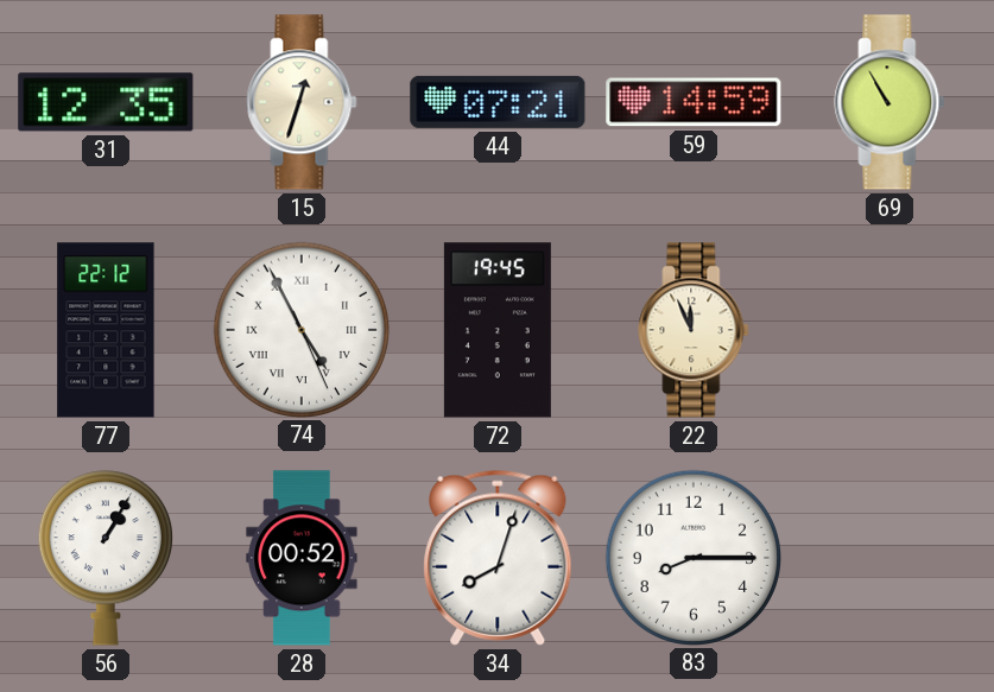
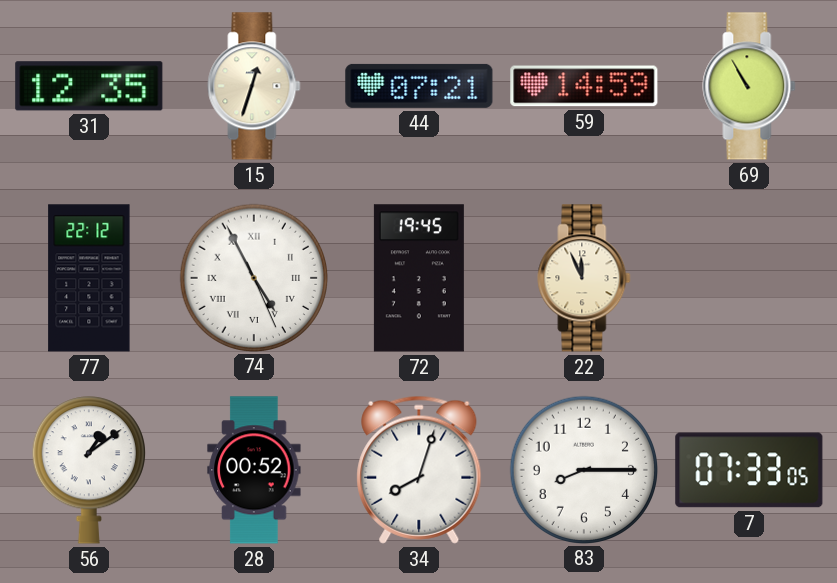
56: 1:05 -> 1:09
7: none -> 07:33
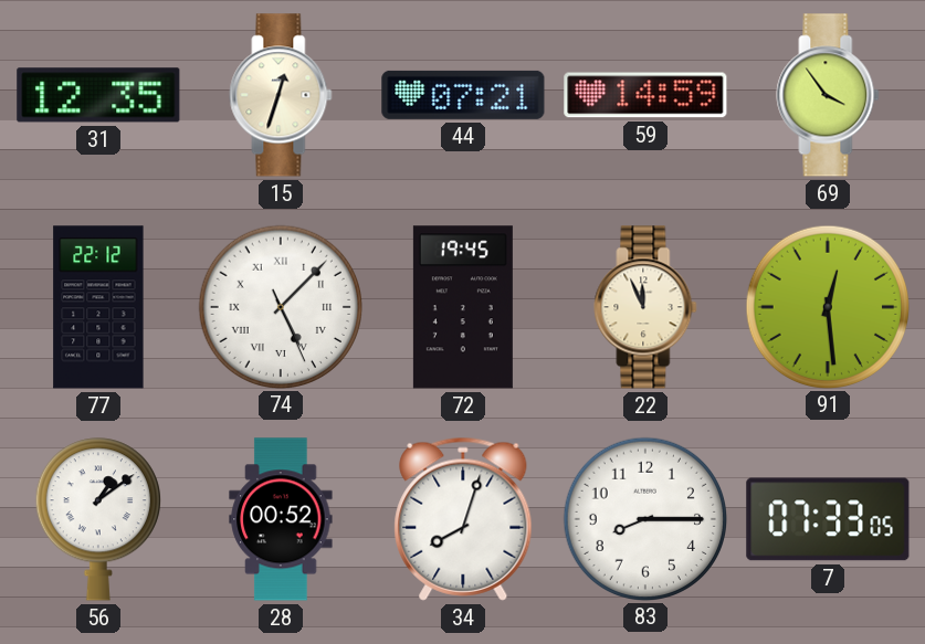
69: 10:55 -> 3:54
74: 4:55 -> 5:07
91: none -> 12:29
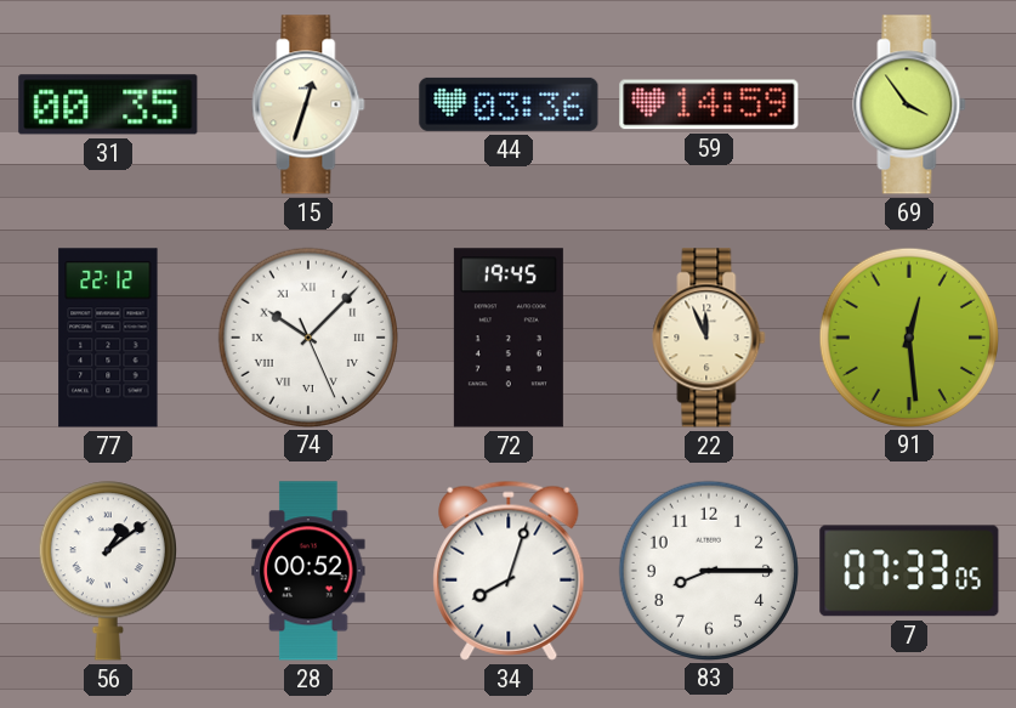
31: 12:35 -> 00:35
44: 07:21 -> 03:36
74: 5:07 -> 10:07
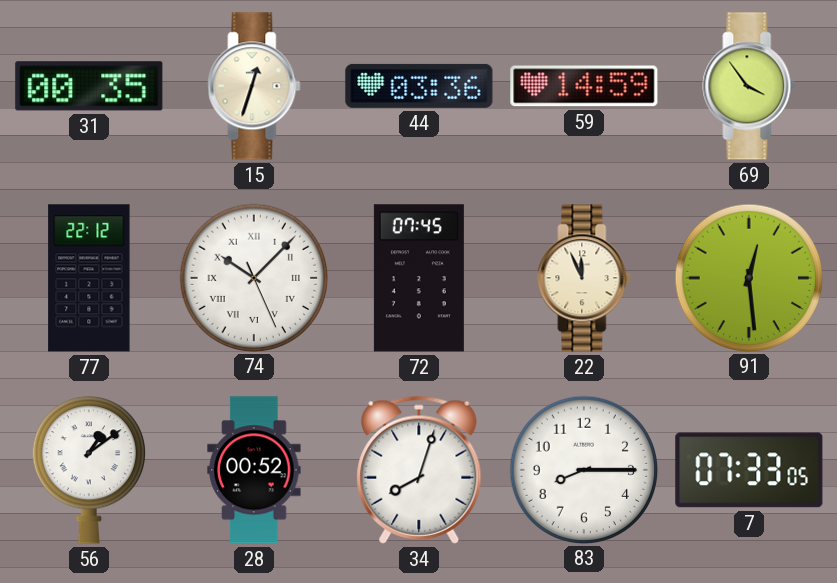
72: 19:45 -> 07:45
